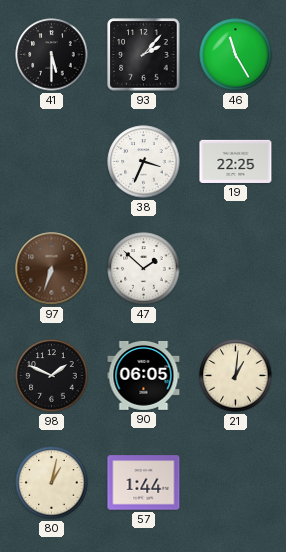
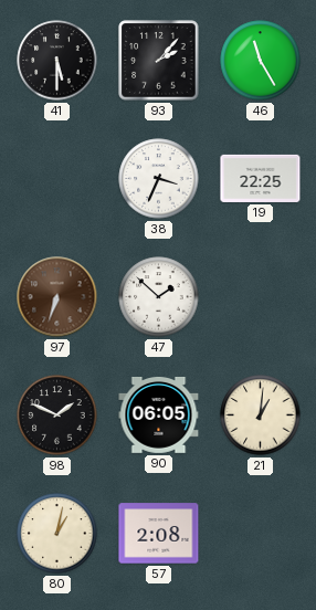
57: 1:44 -> 2:08
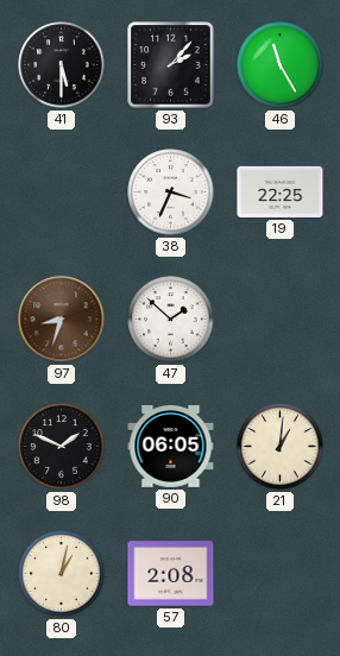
97: 6:33 -> 8:33
